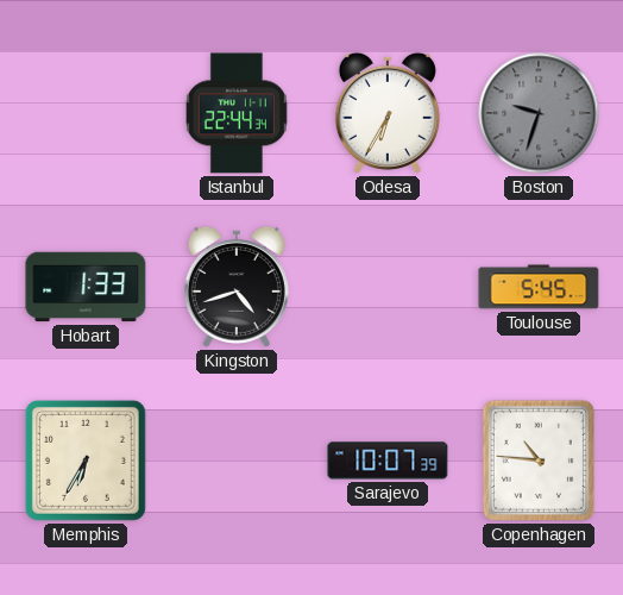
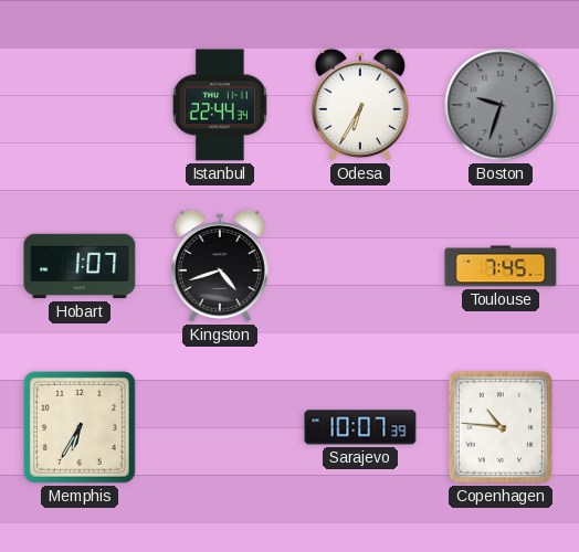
Hobart: 1:33 -> 1:07
Toulouse: 5:45 -> 7:45
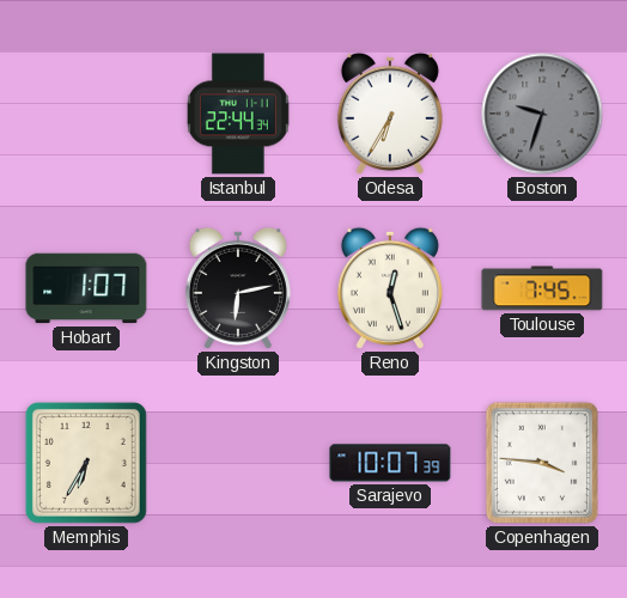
Kingston: 4:42 -> 6:13
Reno: none -> 12:27
Copenhagen: 10:46 -> 3:46
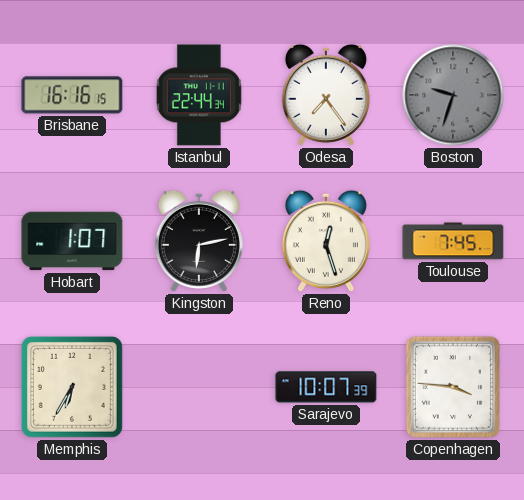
Brisbane: none -> 16:16
Odesa: 6:35 -> 7:24
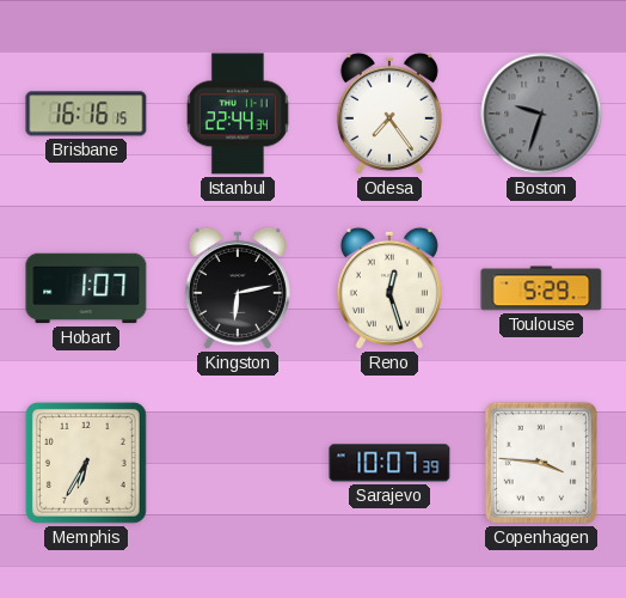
Toulouse: 7:45 -> 5:29
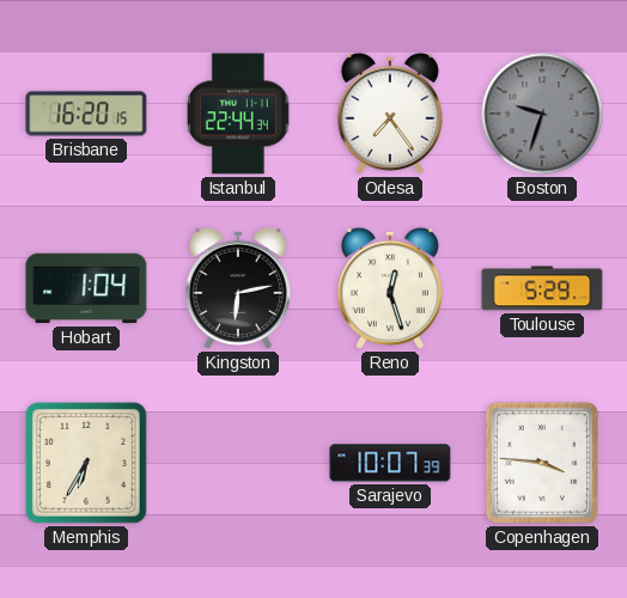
Brisbane: 16:16 -> 16:20
Hobart: 1:07 -> 1:04
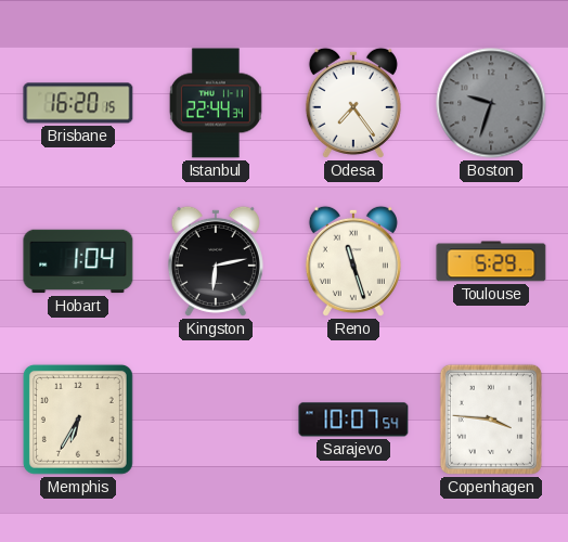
Reno: 12:27 -> 11:27
Sarajevo: 10:07:39 -> 10:07:54
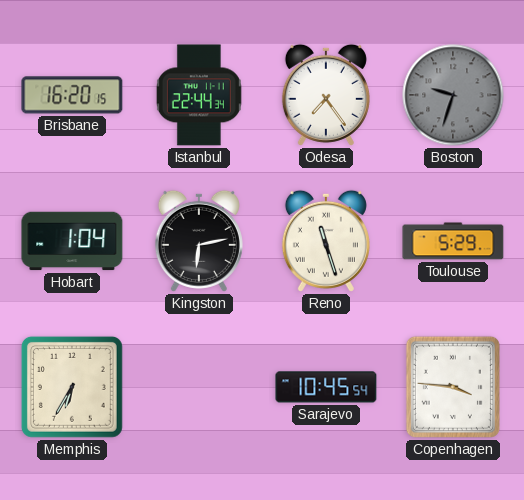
Sarajevo: 10:07 -> 10:45
